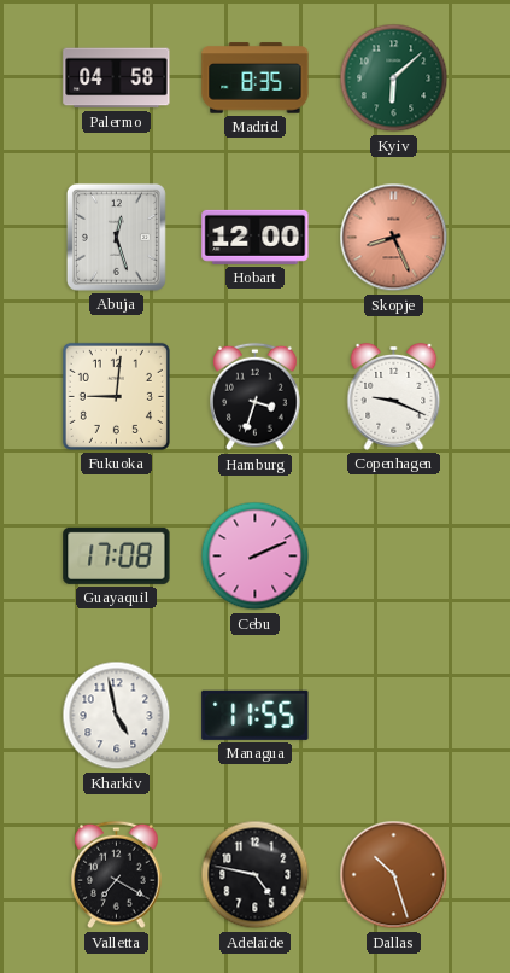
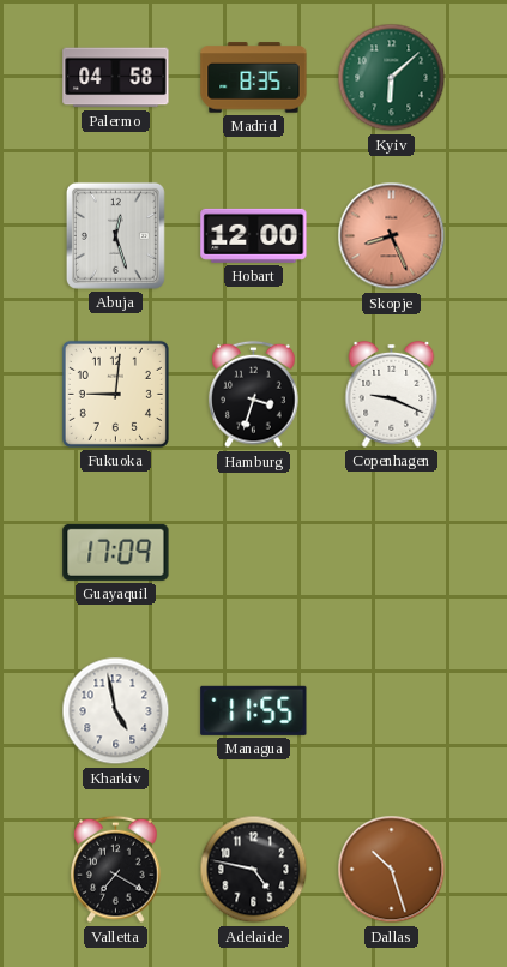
Guayaquil: 17:08 -> 17:09
Cebu: 2:11 -> none
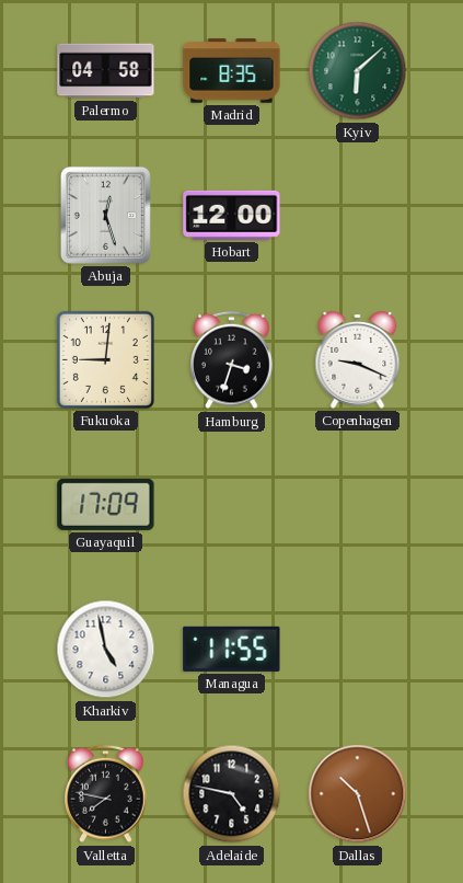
Skopje: 8:26 -> none
Valletta: 7:20 -> 7:47
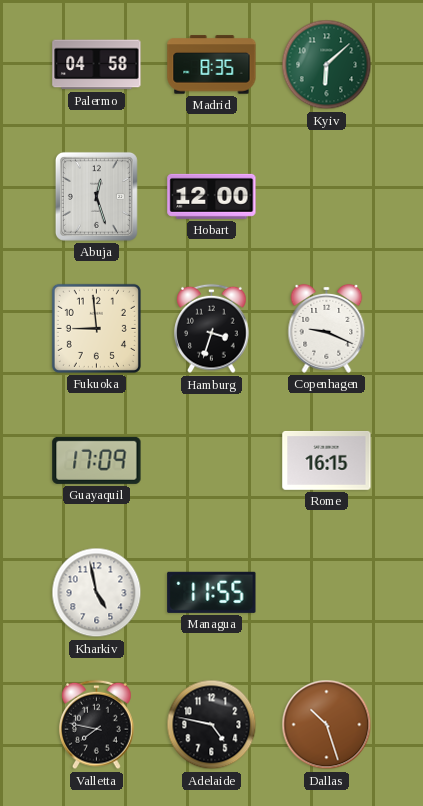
Fukuoka: 9:01 -> 8:59
Rome: none -> 16:15
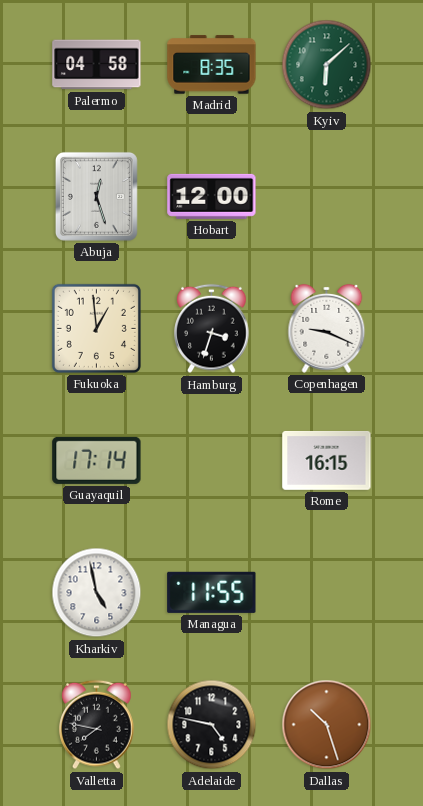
Fukuoka: 8:59 -> 12:59
Guayaquil: 17:09 -> 17:14
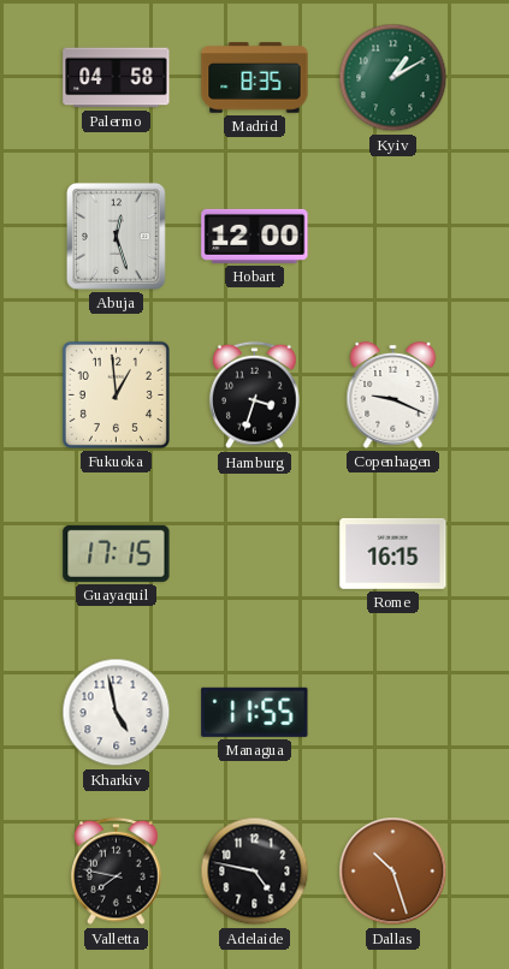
Kyiv: 6:08 -> 1:10
Guayaquil: 17:14 -> 17:15
